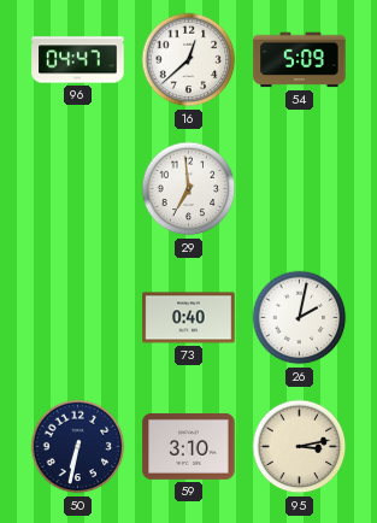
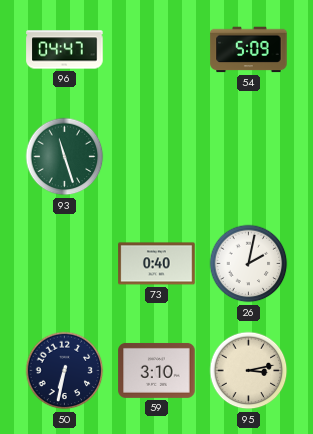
16: 12:38 -> none
93: none -> 11:27
29: 6:59 -> none
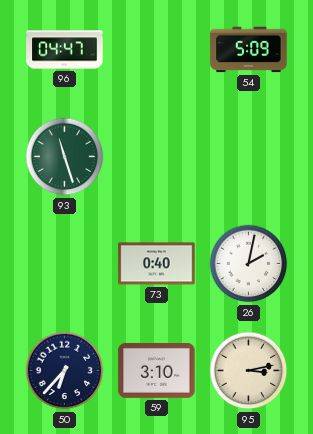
50: 6:32 -> 6:37
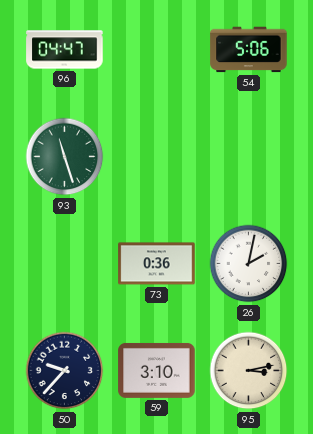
54: 5:09 -> 5:06
73: 0:40 -> 0:36
50: 6:37 -> 9:37
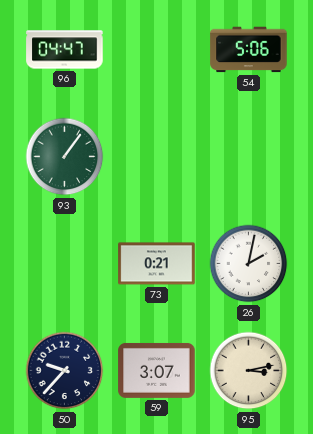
93: 11:27 -> 1:06
73: 0:36 -> 0:21
59: 3:10 -> 3:07
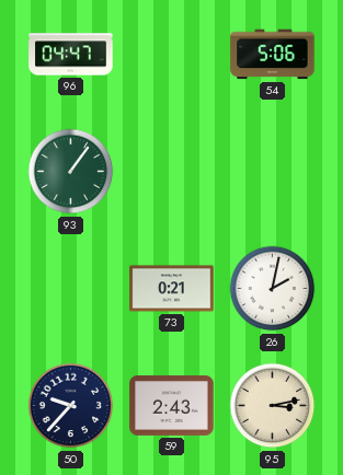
59: 3:07 -> 2:43
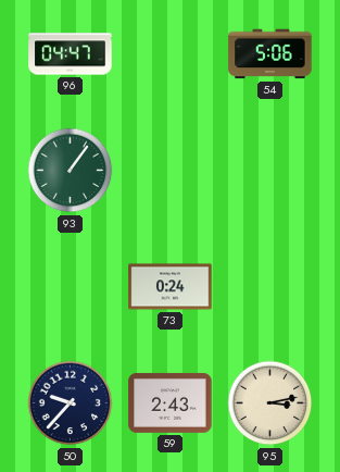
73: 0:21 -> 0:24
26: 2:02 -> none
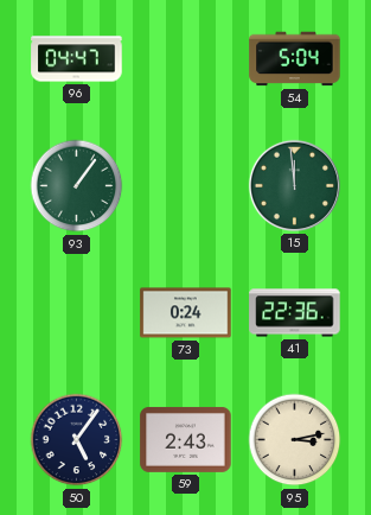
54: 5:06 -> 5:04
15: none -> 11:59
41: none -> 22:36
50: 9:37 -> 5:06
